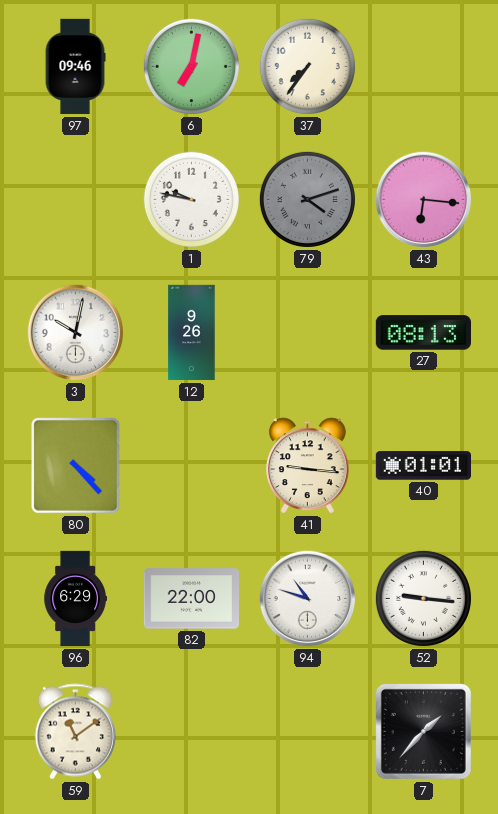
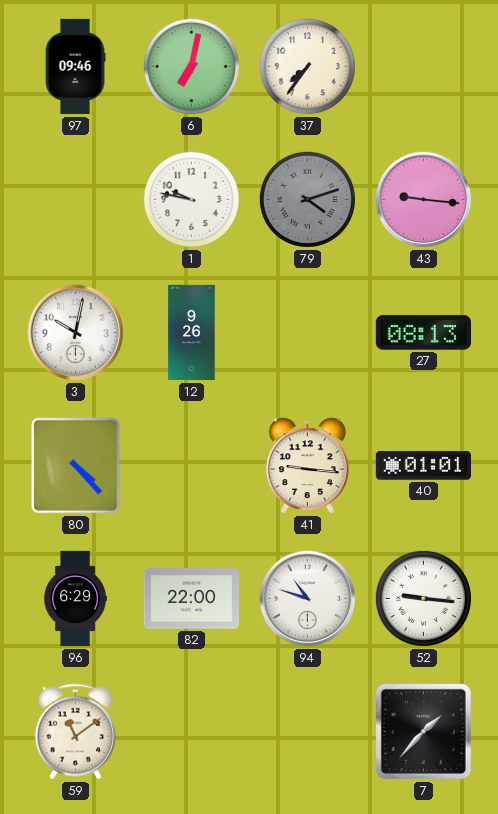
43: 6:16 -> 9:16
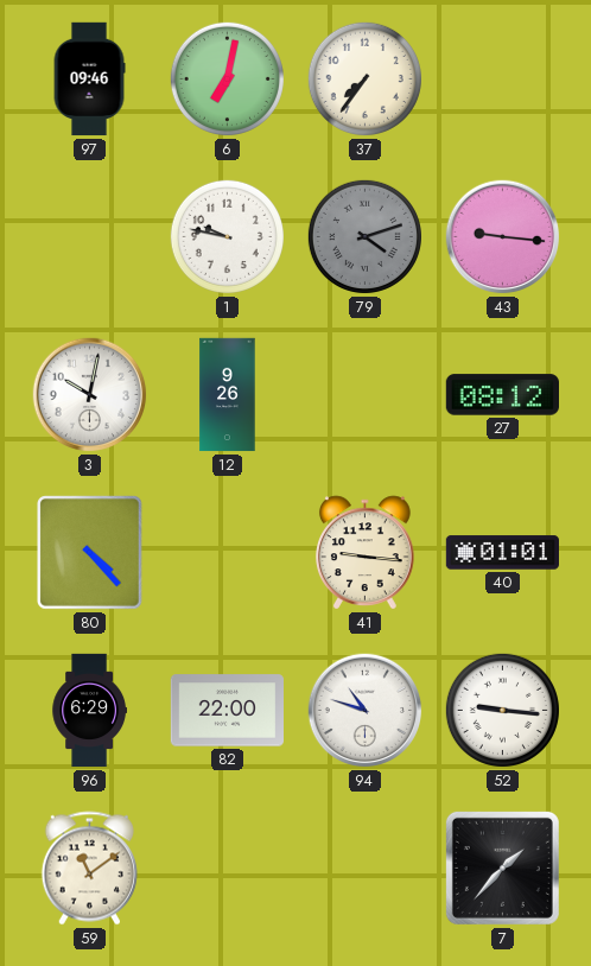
27: 08:13 -> 08:12
